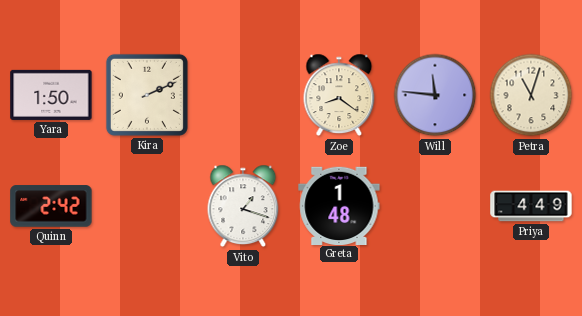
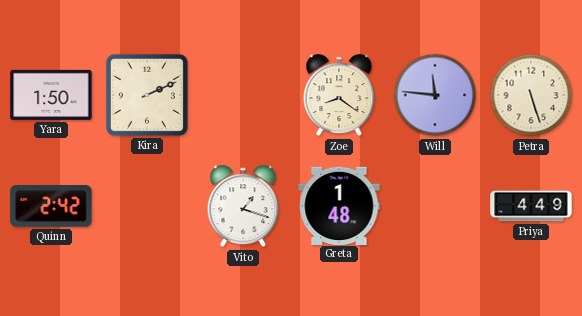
Petra: 11:03 -> 5:27
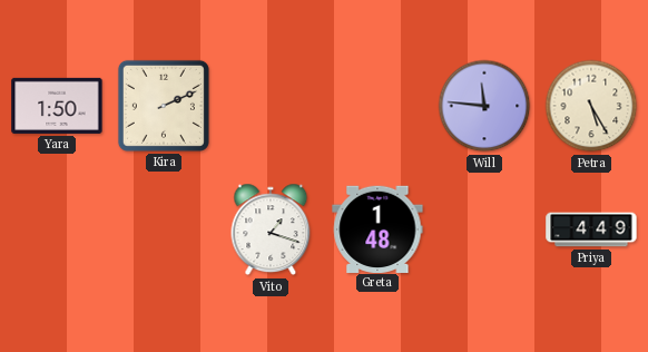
Zoe: 8:21 -> none
Petra: 5:27 -> 5:25
Quinn: 2:42 -> none
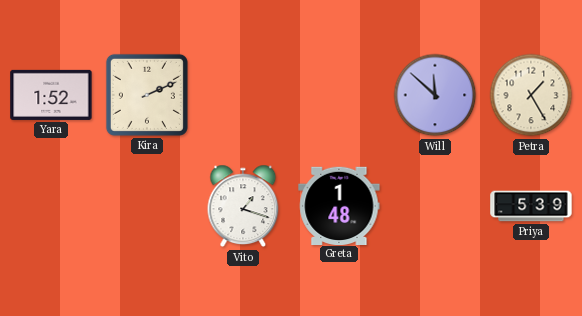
Yara: 1:50 -> 1:52
Will: 11:46 -> 11:52
Petra: 5:25 -> 1:25
Priya: 4:49 -> 5:39
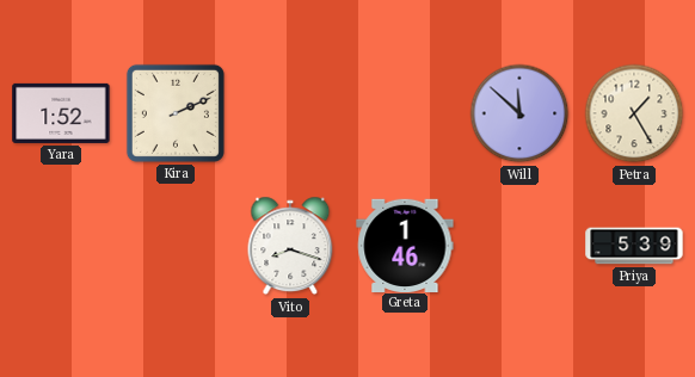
Vito: 1:18 -> 8:18
Greta: 1:48 -> 1:46
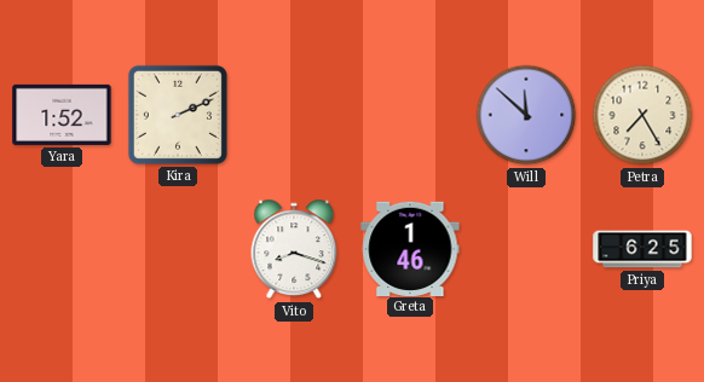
Petra: 1:25 -> 7:25
Priya: 5:39 -> 6:25
